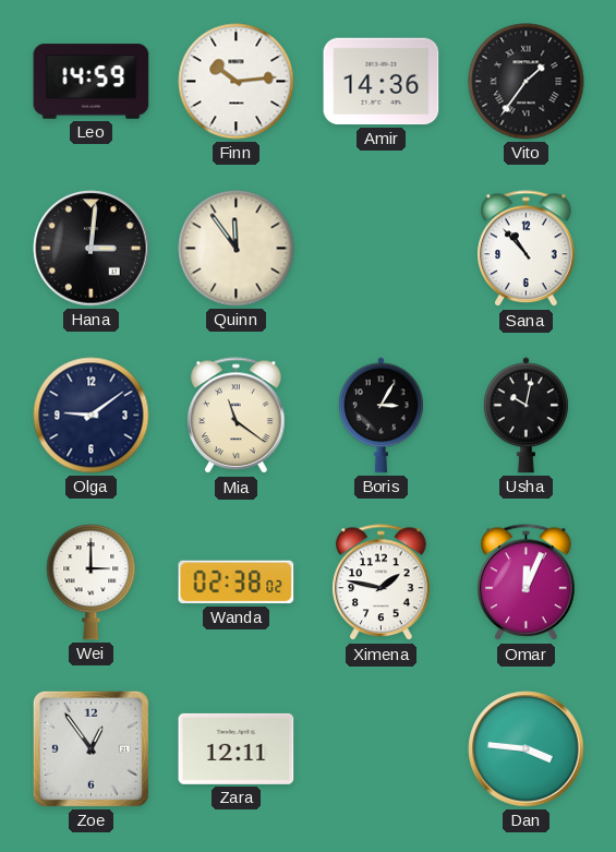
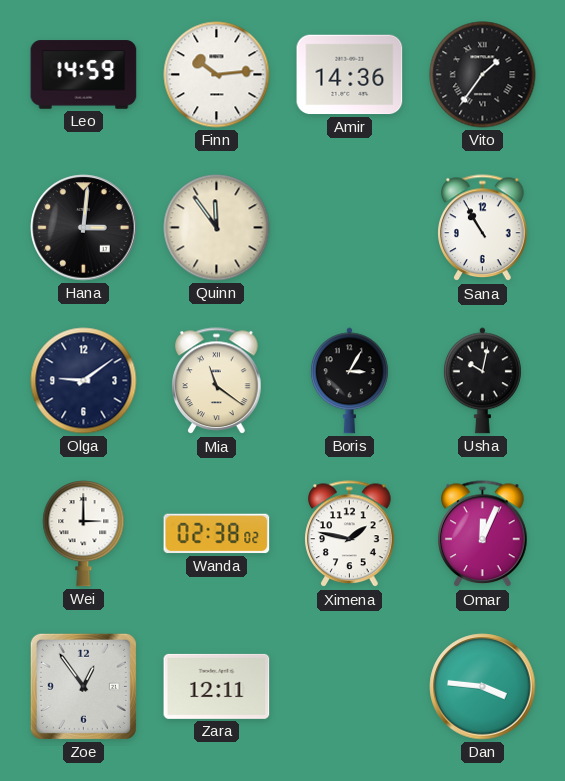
Sana: 10:53 -> 10:55
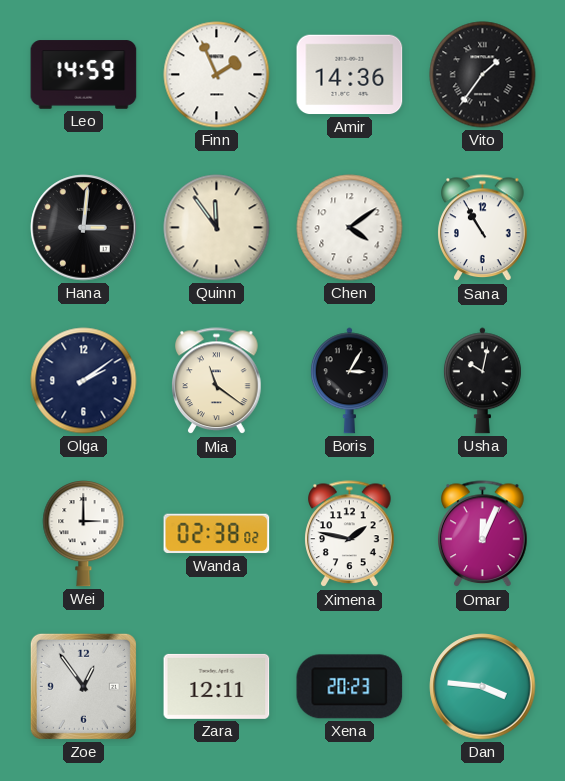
Finn: 10:14 -> 1:56
Chen: none -> 4:09
Olga: 9:09 -> 2:09
Xena: none -> 20:23
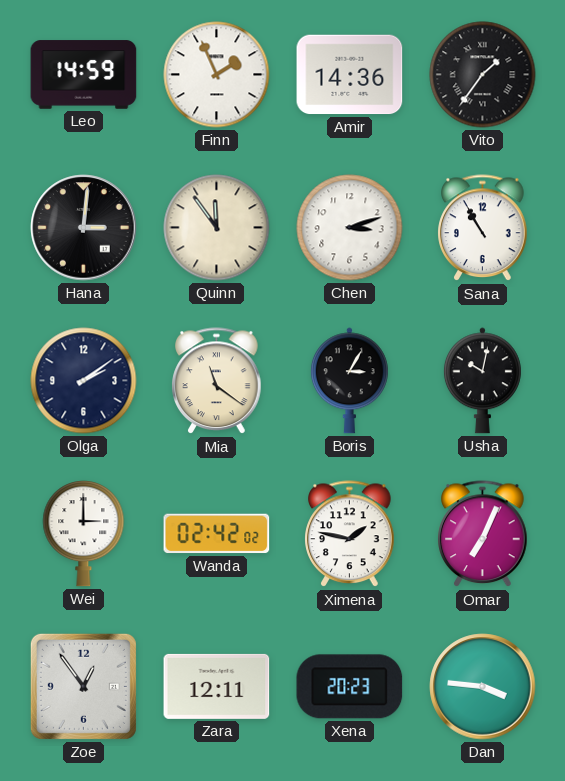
Chen: 4:09 -> 3:12
Wanda: 02:38 -> 02:42
Omar: 12:04 -> 7:04
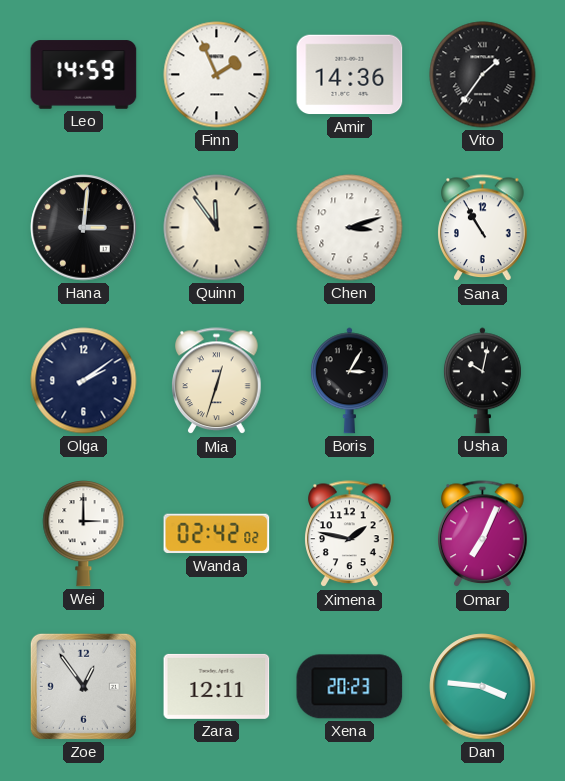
Mia: 11:21 -> 12:33
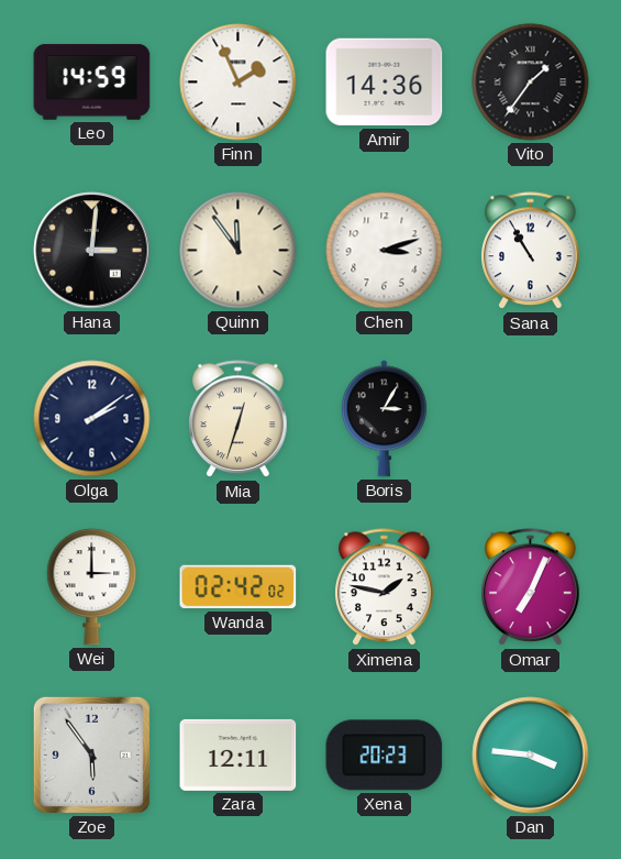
Usha: 10:02 -> none
Zoe: 12:54 -> 5:54
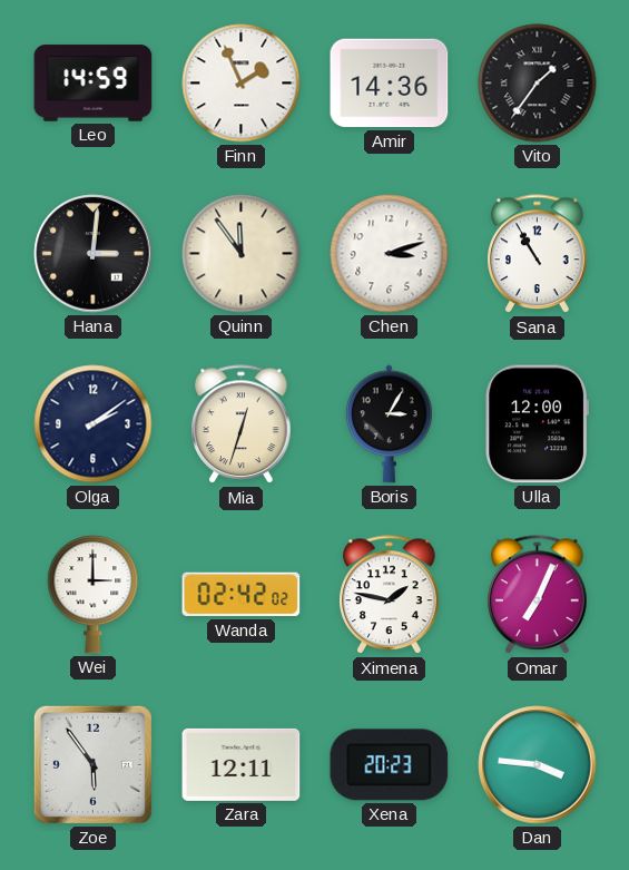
Ulla: none -> 12:00
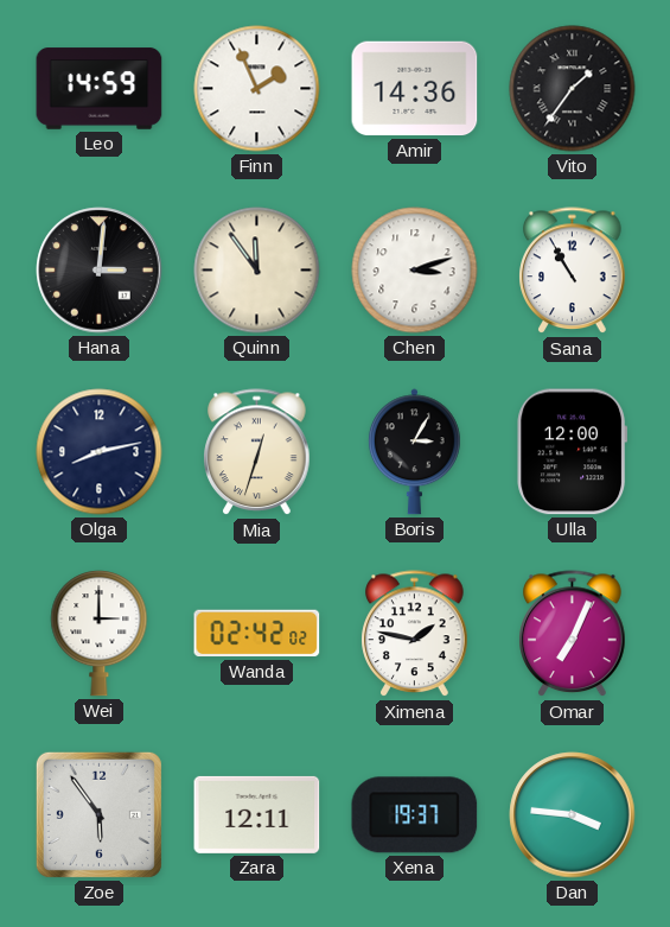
Olga: 2:09 -> 8:13
Xena: 20:23 -> 19:37
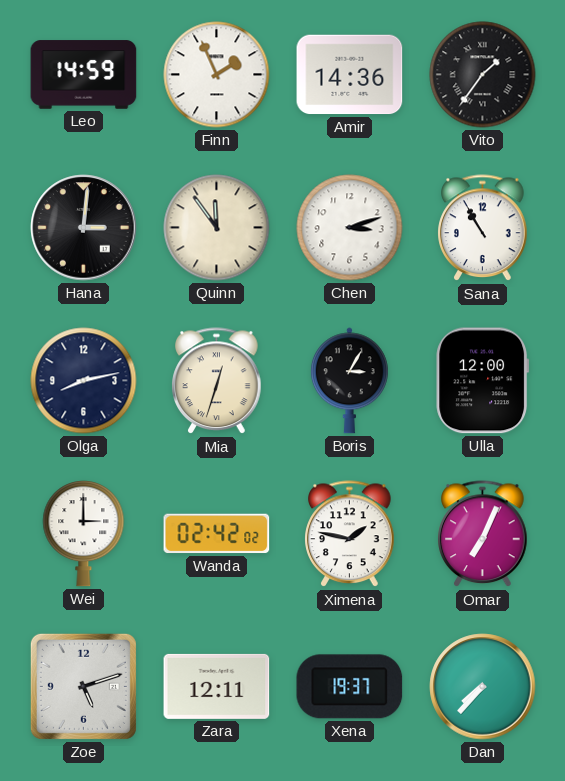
Zoe: 5:54 -> 5:12
Dan: 3:46 -> 7:37
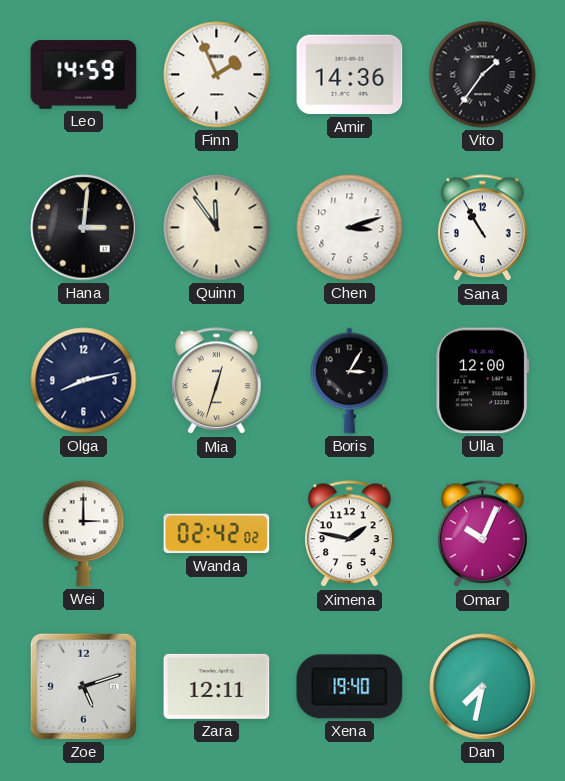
Omar: 7:04 -> 10:04
Xena: 19:37 -> 19:40
Dan: 7:37 -> 7:32
